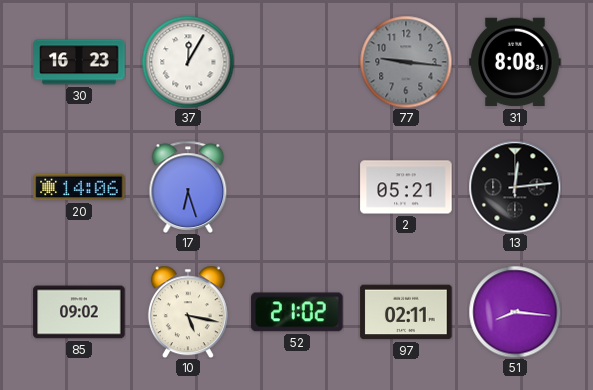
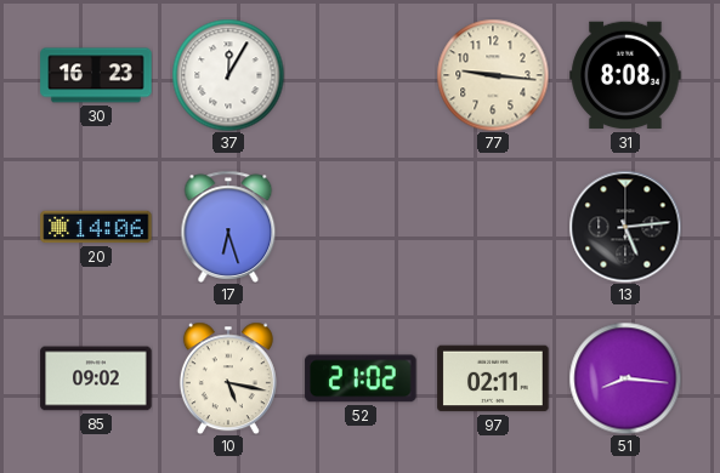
77 dial: grey -> cream
2: 05:21 -> none
13: 12:14 -> 5:14
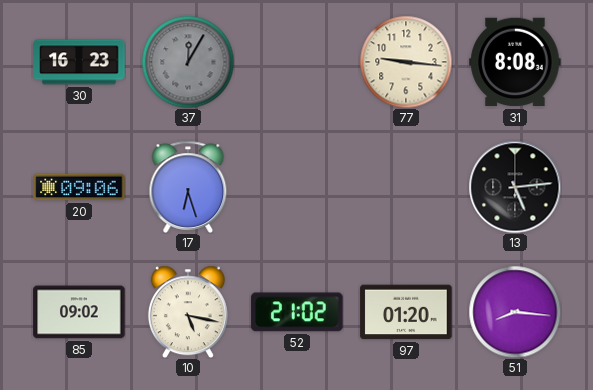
37 dial: white -> grey
20: 14:06 -> 09:06
97: 02:11 -> 01:20
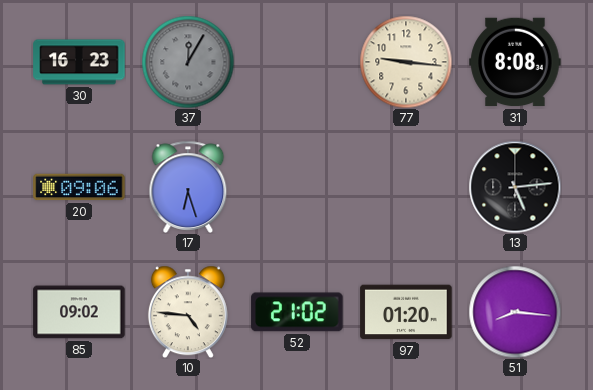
10: 5:17 -> 4:46
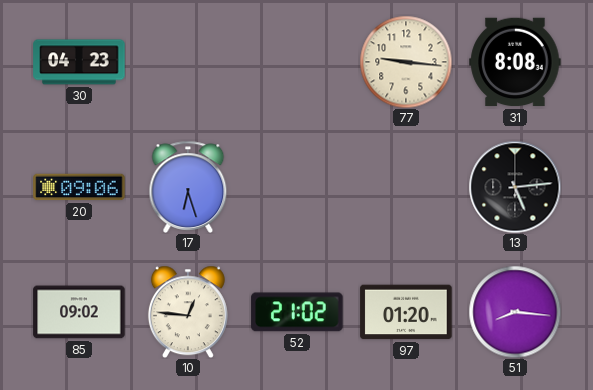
30: 16:23 -> 04:23
37: 12:05 -> none
10: 4:46 -> 12:46
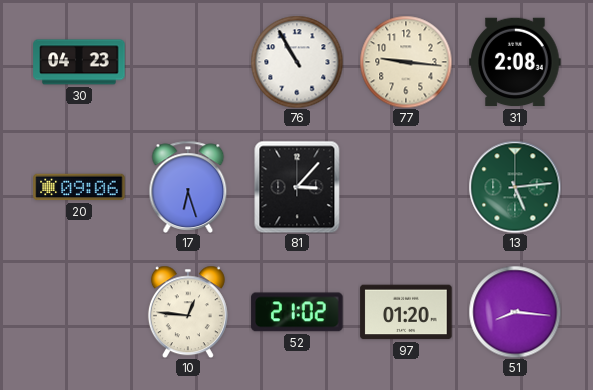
76: none -> 10:55
31: 8:08 -> 2:08
81: none -> 3:07
13 dial: black -> green
85: 09:02 -> none
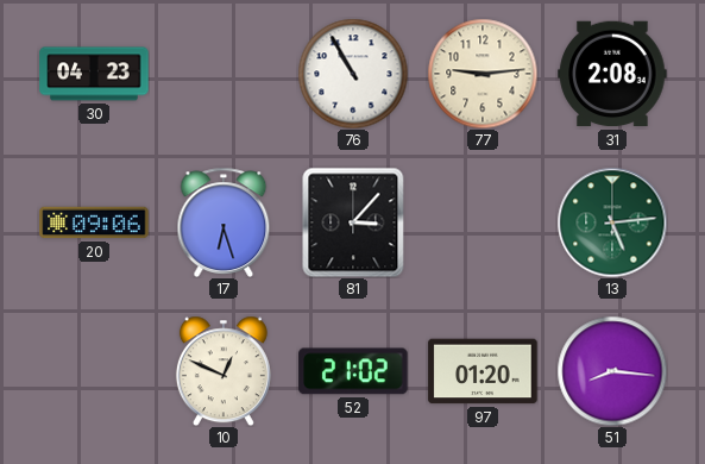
77: 9:16 -> 9:14
10: 12:46 -> 12:49
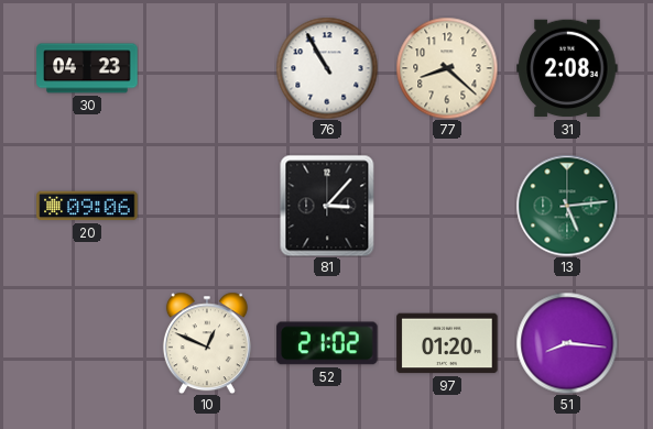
77: 9:14 -> 8:22
17: 6:27 -> none
